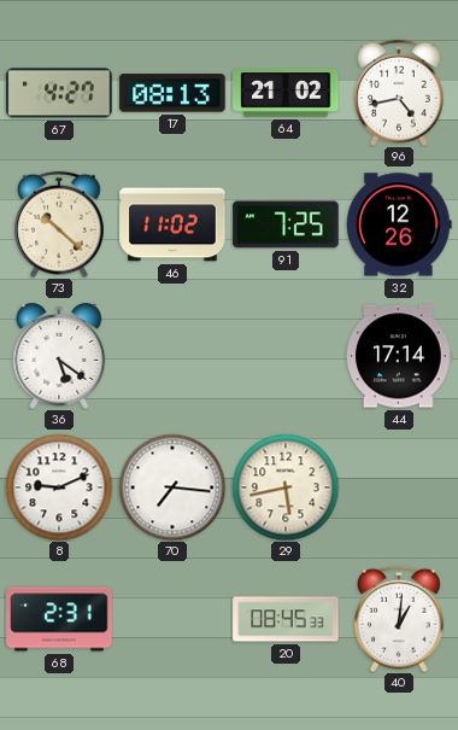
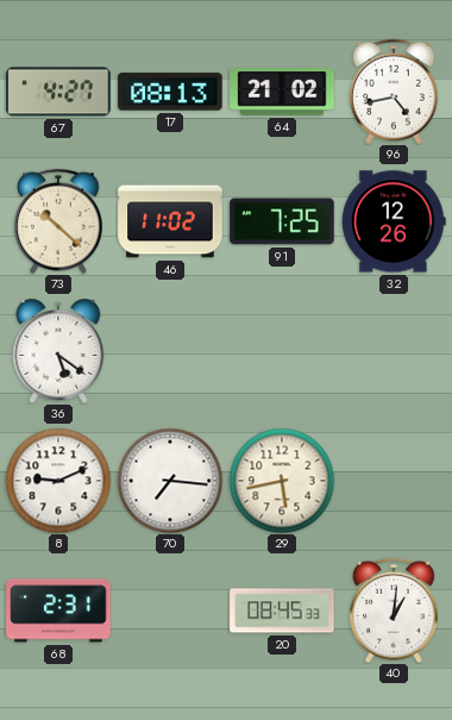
44: 17:14 -> none
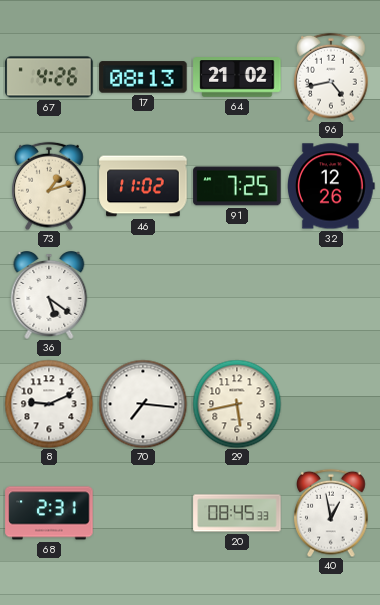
67: 4:27 -> 4:26
73: 10:22 -> 1:12
40: 1:01 -> 12:58
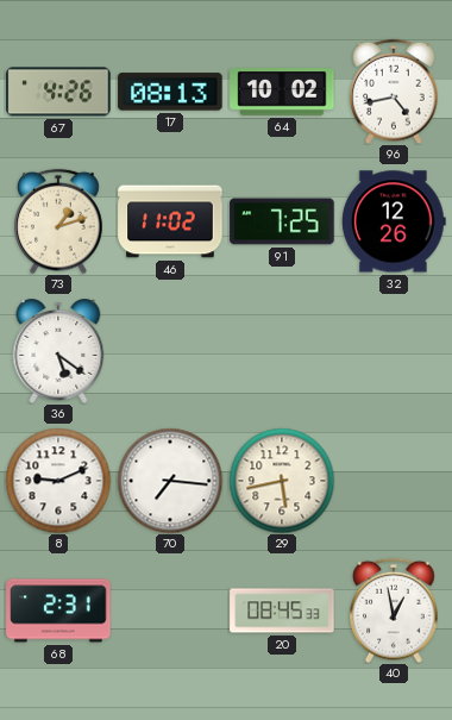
64: 21:02 -> 10:02
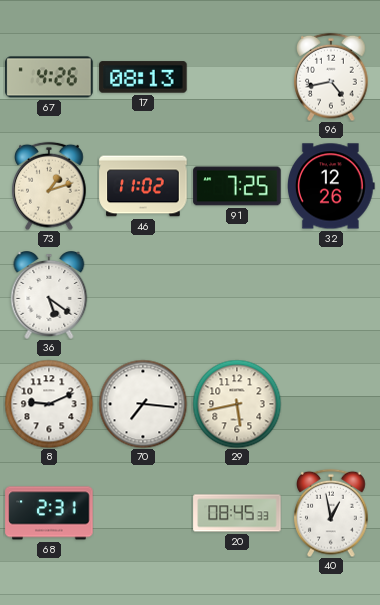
64: 10:02 -> none
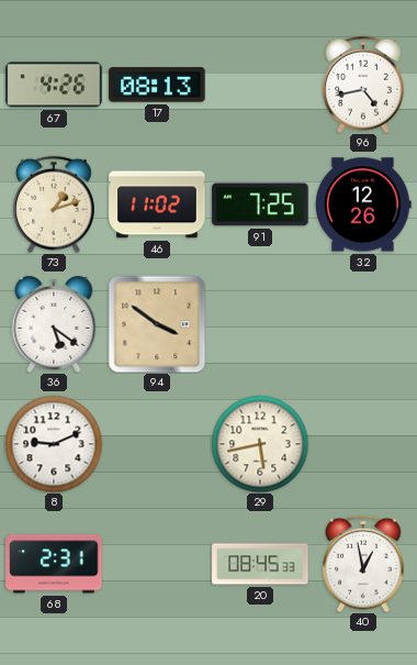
94: none -> 3:51
70: 7:16 -> none
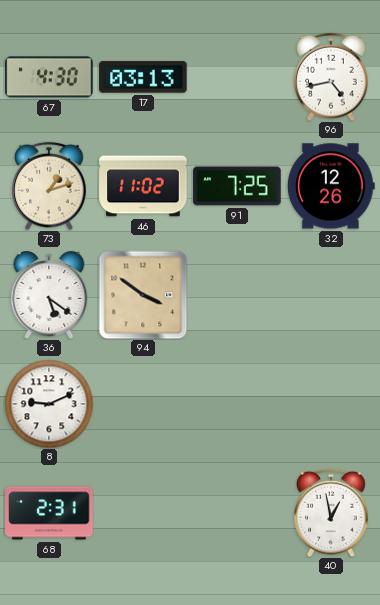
67: 4:26 -> 4:30
17: 08:13 -> 03:13
29: 5:43 -> none
20: 08:45 -> none
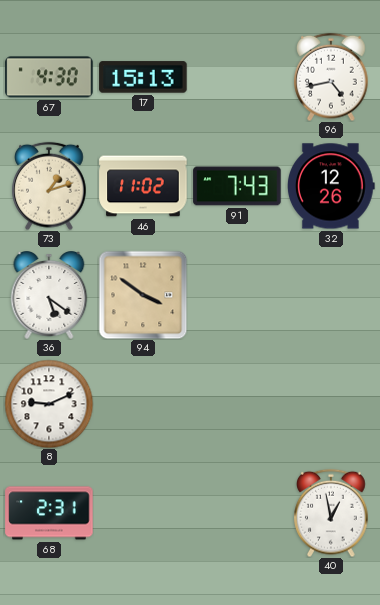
17: 03:13 -> 15:13
91: 7:25 -> 7:43
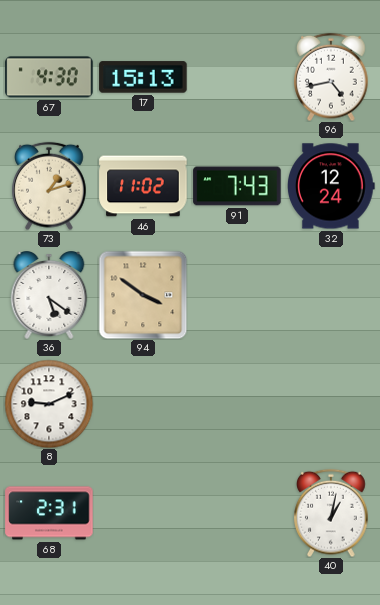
32: 12:26 -> 12:24
40: 12:58 -> 1:02
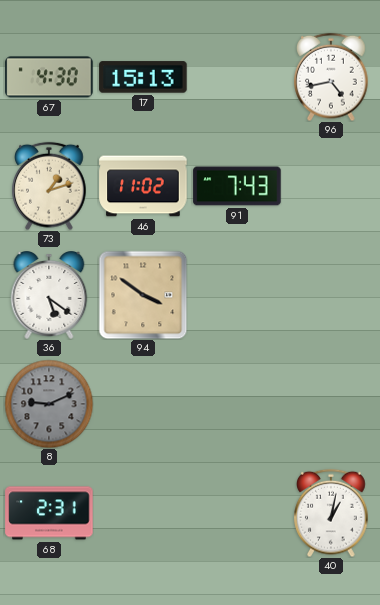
32: 12:24 -> none
8 dial: white -> grey
